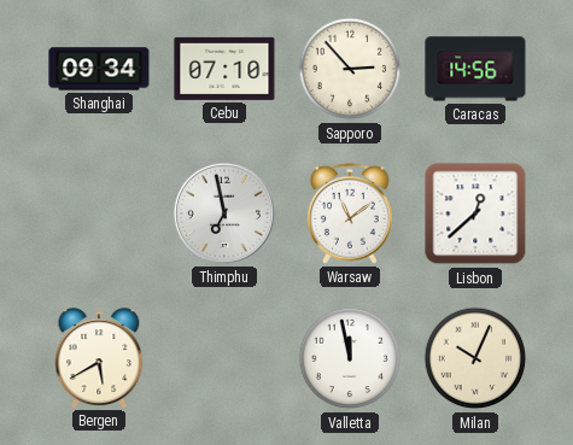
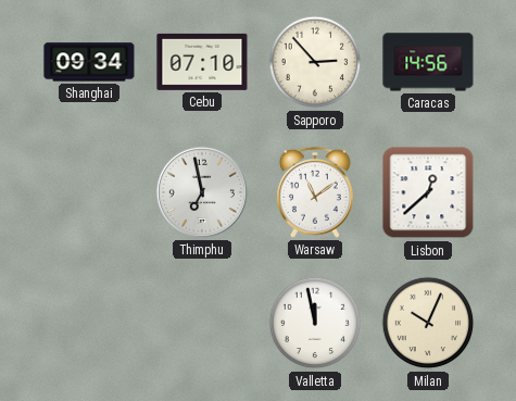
Bergen: 5:40 -> none
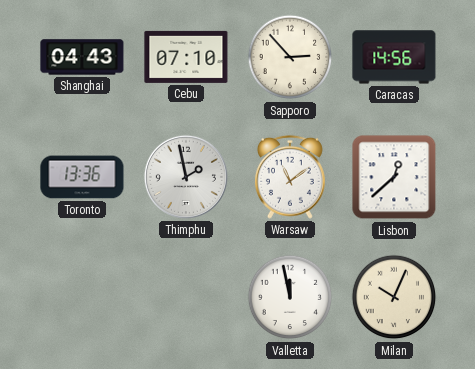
Shanghai: 09:34 -> 04:43
Toronto: none -> 13:36
Thimphu: 6:58 -> 1:58
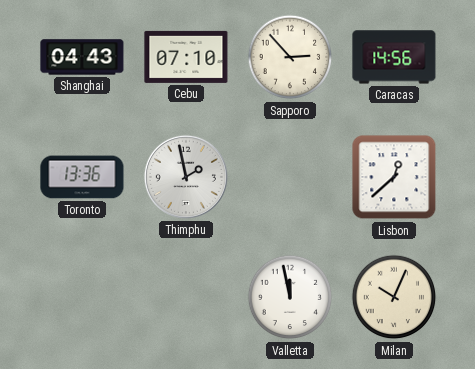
Warsaw: 11:09 -> none
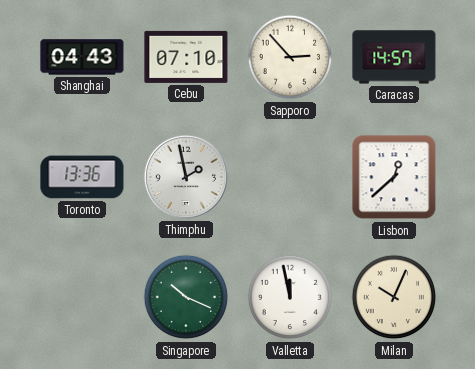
Caracas: 14:56 -> 14:57
Singapore: none -> 10:19
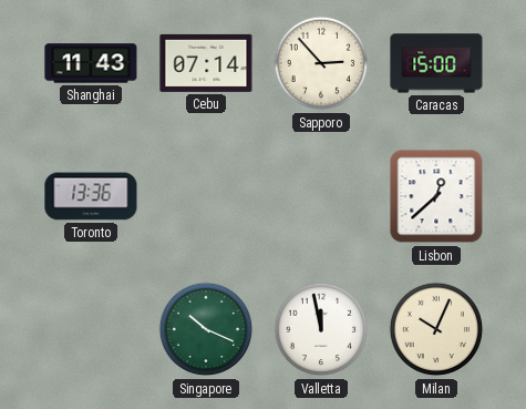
Shanghai: 04:43 -> 11:43
Cebu: 07:10 -> 07:14
Caracas: 14:57 -> 15:00
Thimphu: 1:58 -> none
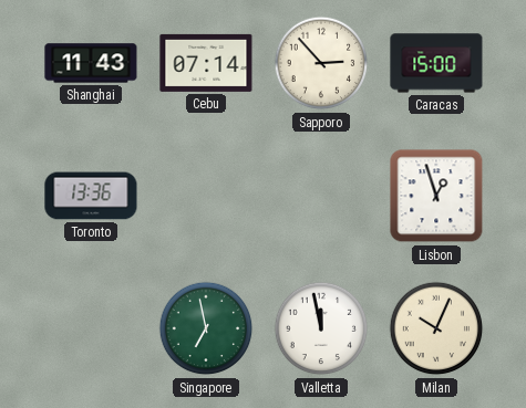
Lisbon: 12:38 -> 12:57
Singapore: 10:19 -> 6:58
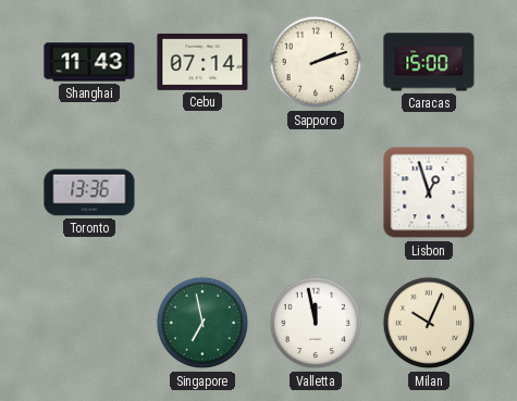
Sapporo: 2:53 -> 2:12
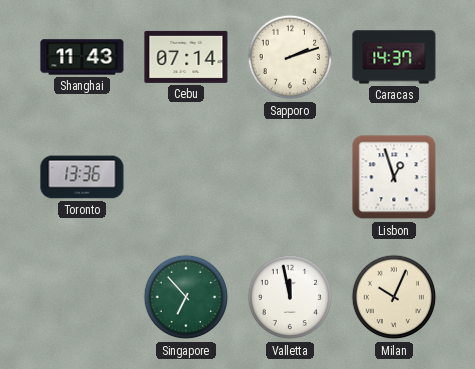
Caracas: 15:00 -> 14:37
Singapore: 6:58 -> 6:53
